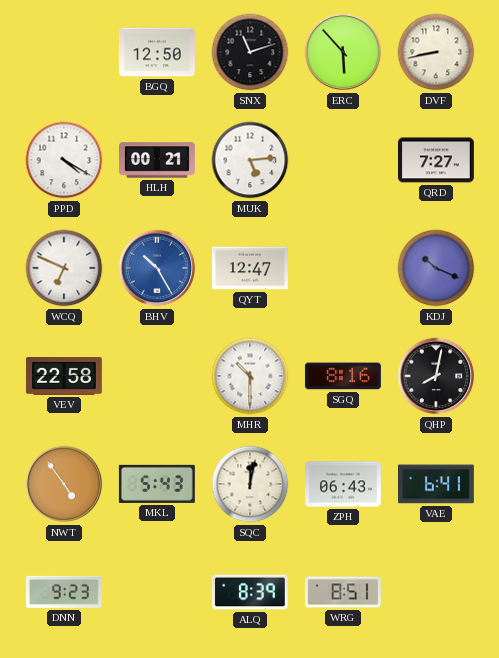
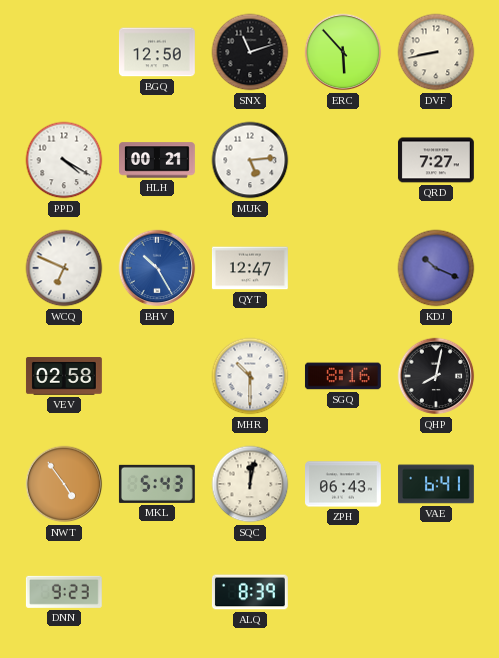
VEV: 22:58 -> 02:58
WRG: 8:51 -> none
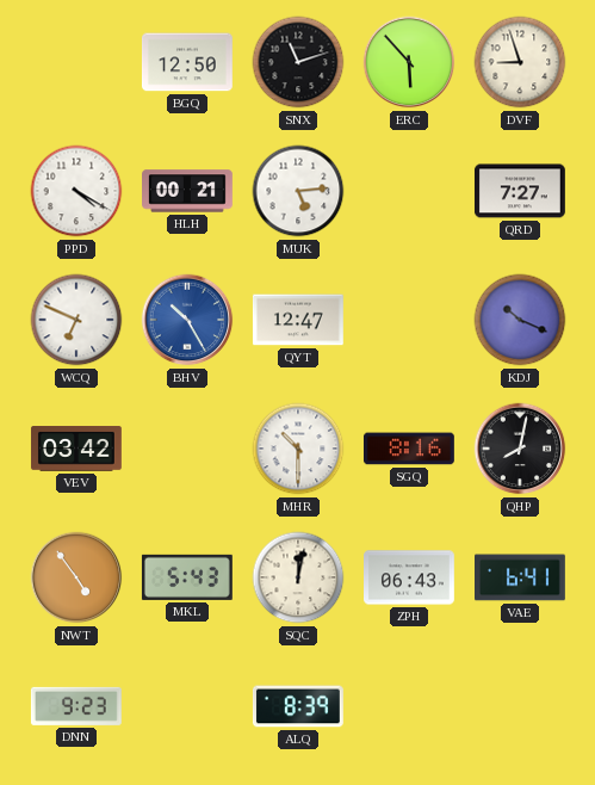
DVF: 8:43 -> 8:57
VEV: 02:58 -> 03:42
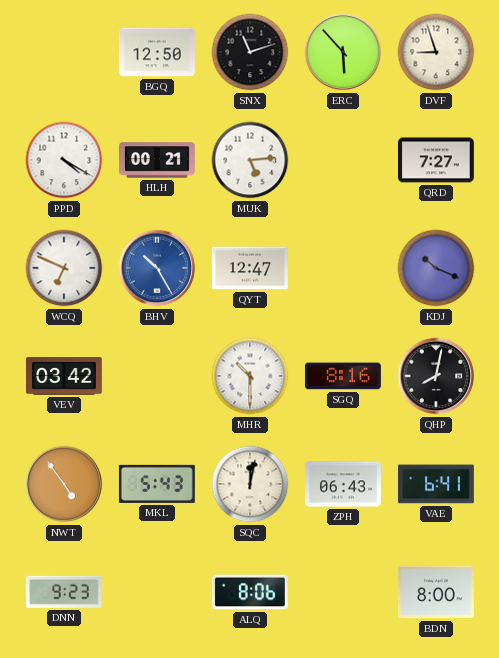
ALQ: 8:39 -> 8:06
BDN: none -> 8:00
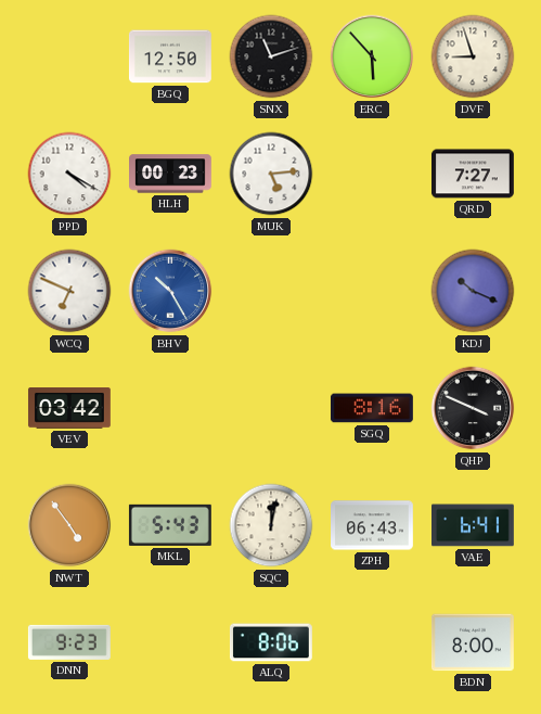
HLH: 00:21 -> 00:23
QYT: 12:47 -> none
MHR: 10:30 -> none
QHP: 8:02 -> 3:49
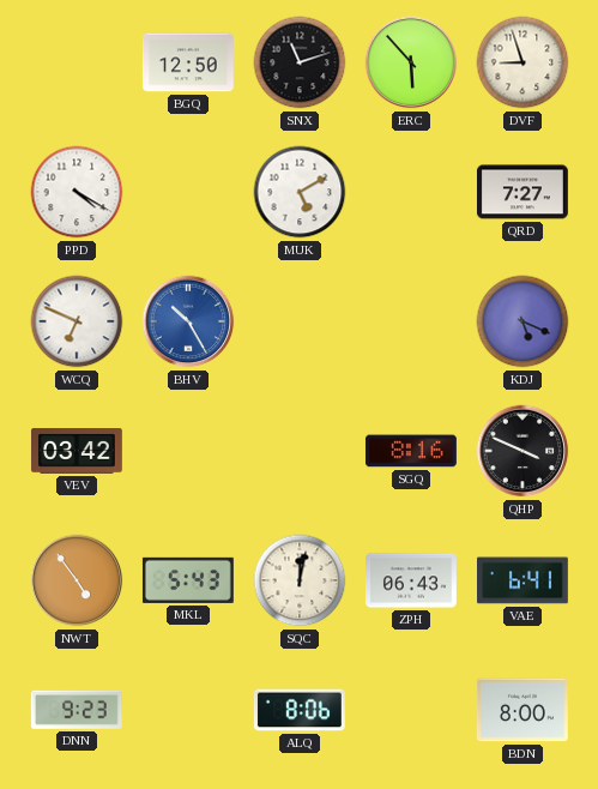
HLH: 00:23 -> none
MUK: 5:14 -> 5:10
KDJ: 10:19 -> 5:19
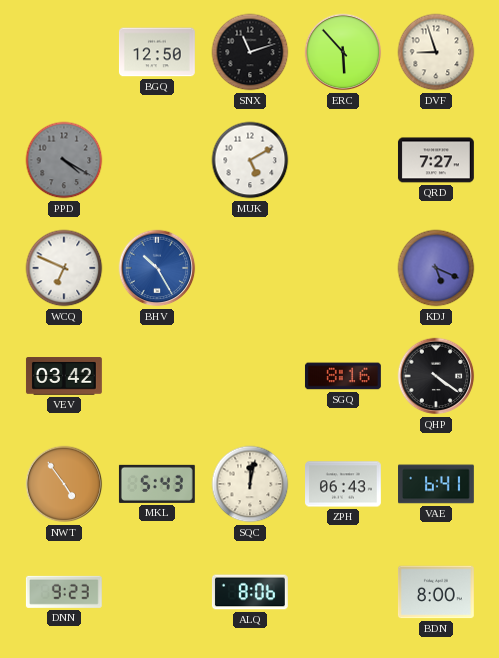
PPD dial: white -> grey
QHP: 3:49 -> 4:21
